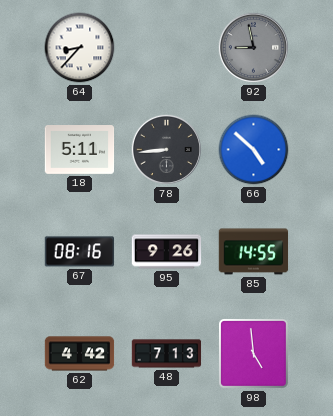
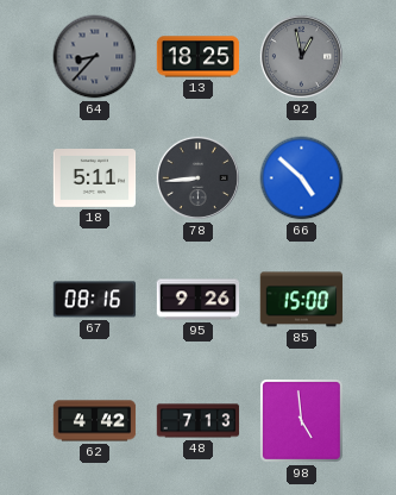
64 dial: white -> grey
13: none -> 18:25
92: 8:58 -> 12:58
85: 14:55 -> 15:00
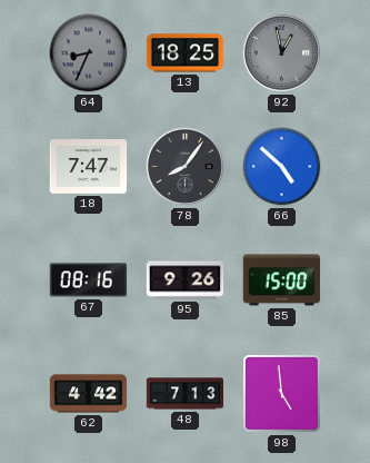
64: 8:37 -> 8:34
18: 5:11 -> 7:47
78: 8:44 -> 8:06
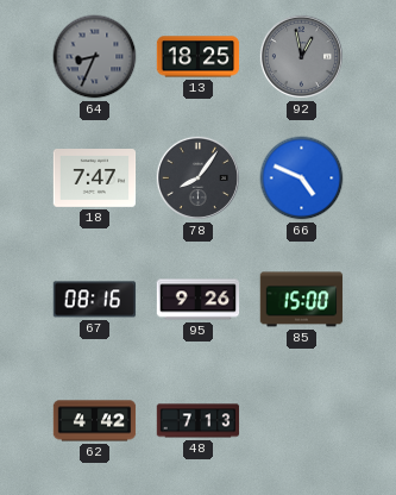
66: 4:52 -> 4:49
98: 4:59 -> none
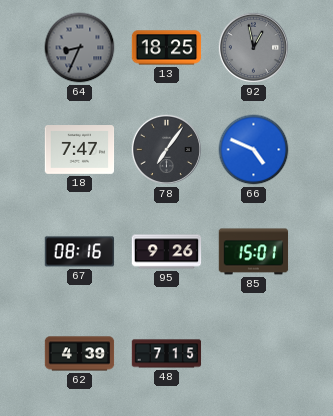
78: 8:06 -> 7:06
85: 15:00 -> 15:01
62: 4:42 -> 4:39
48: 7:13 -> 7:15
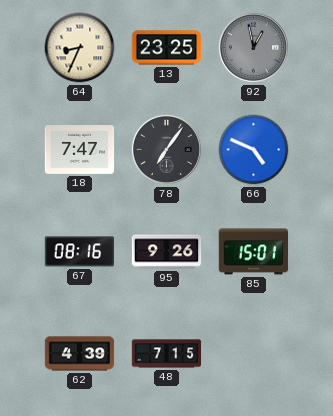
64 dial: grey -> cream
13: 18:25 -> 23:25
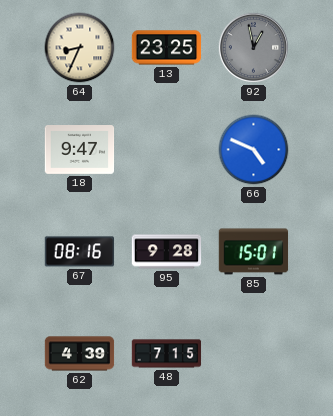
18: 7:47 -> 9:47
78: 7:06 -> none
95: 9:26 -> 9:28
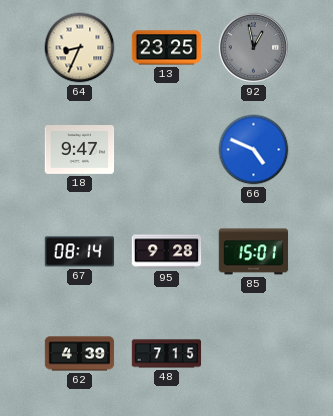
67: 08:16 -> 08:14
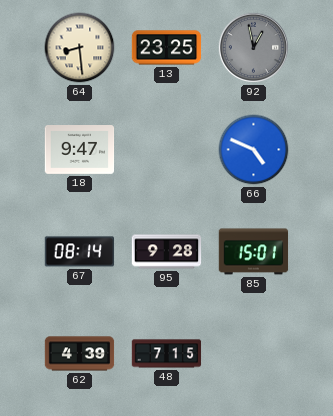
64: 8:34 -> 8:29
